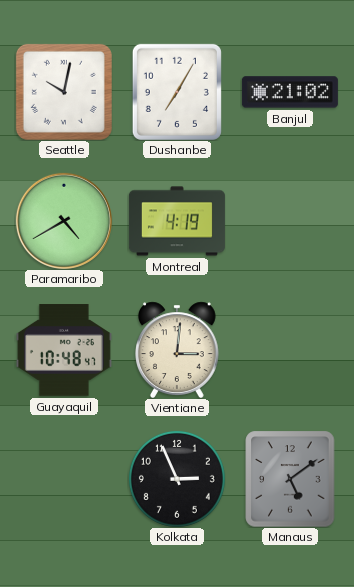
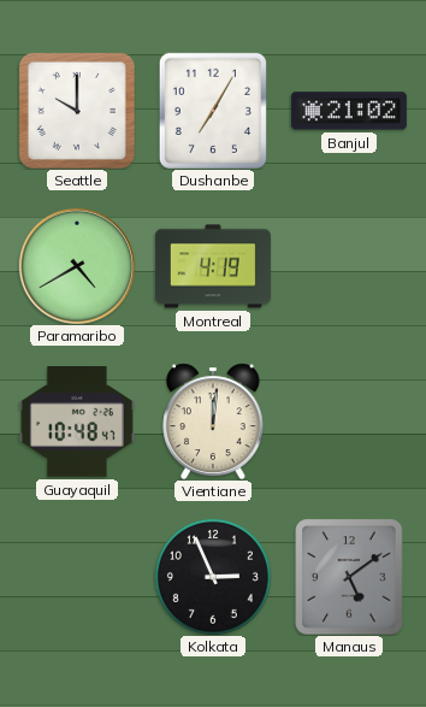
Seattle: 10:02 -> 10:00
Vientiane: 3:01 -> 12:01
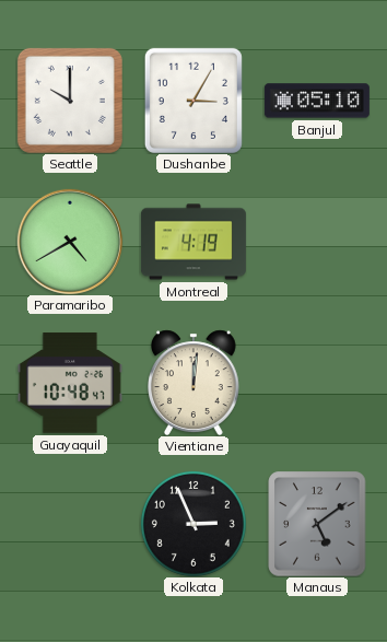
Dushanbe: 7:05 -> 3:05
Banjul: 21:02 -> 05:10
